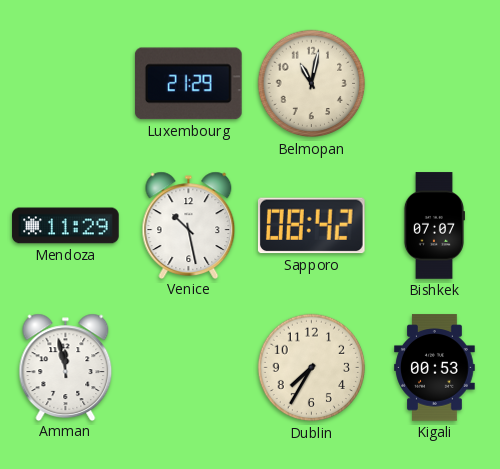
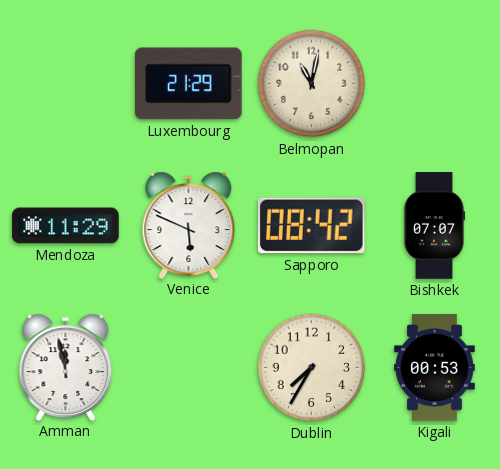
Venice: 10:28 -> 5:49
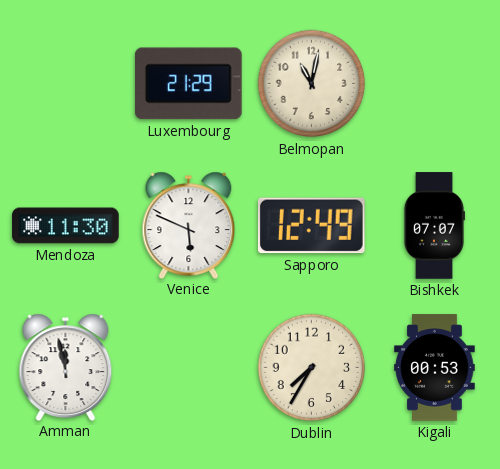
Mendoza: 11:29 -> 11:30
Sapporo: 08:42 -> 12:49
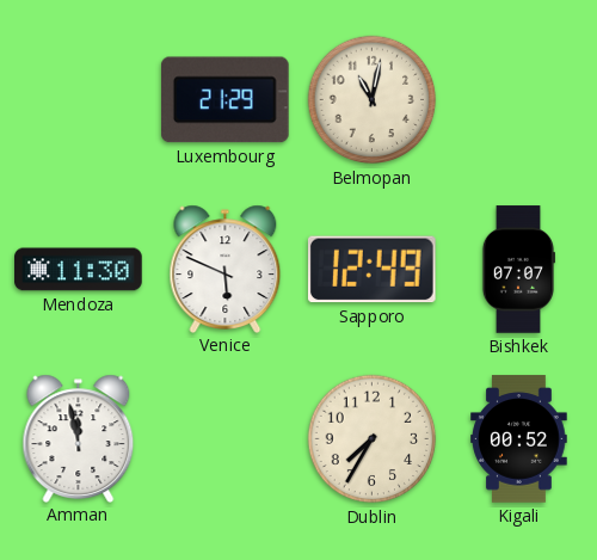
Kigali: 00:53 -> 00:52
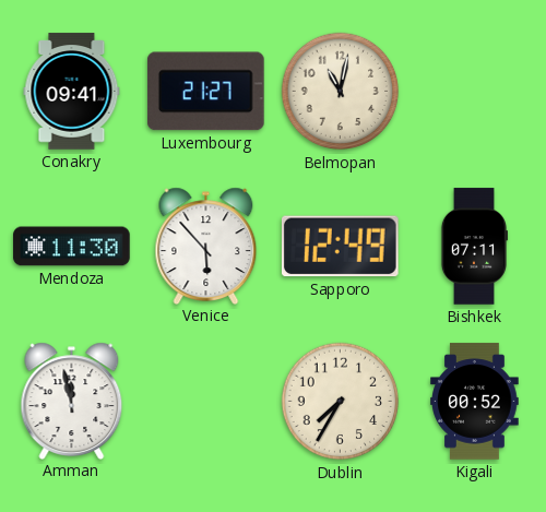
Conakry: none -> 09:41
Luxembourg: 21:29 -> 21:27
Venice: 5:49 -> 5:53
Bishkek: 07:07 -> 07:11
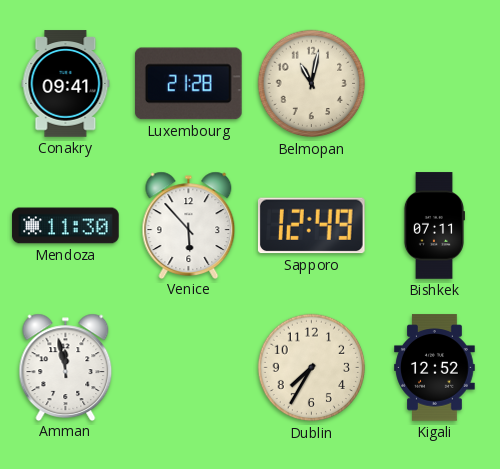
Luxembourg: 21:27 -> 21:28
Kigali: 00:52 -> 12:52
